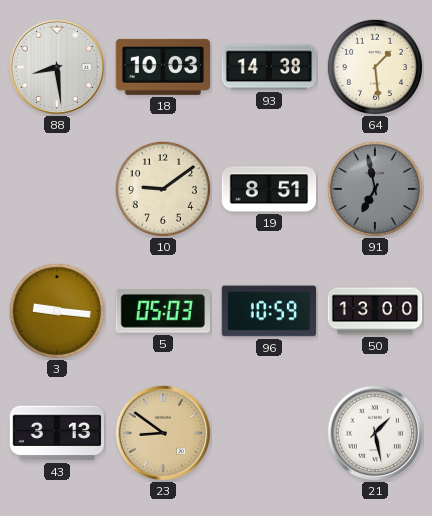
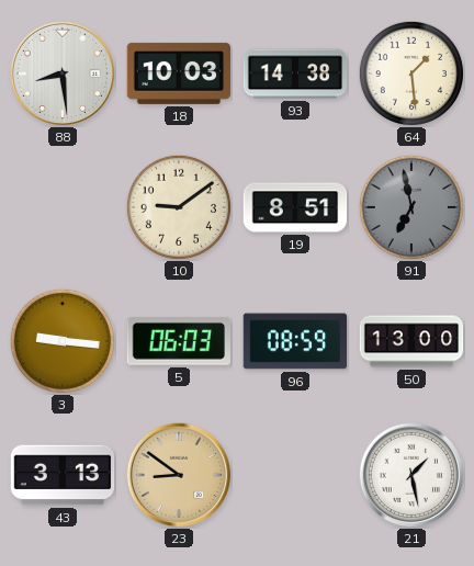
5: 05:03 -> 06:03
96: 10:59 -> 08:59
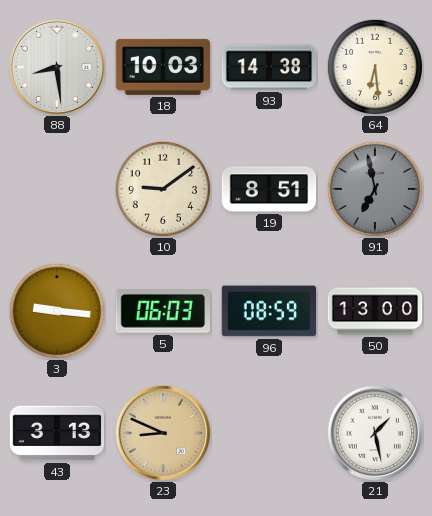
64: 1:29 -> 6:29
23: 8:51 -> 8:49
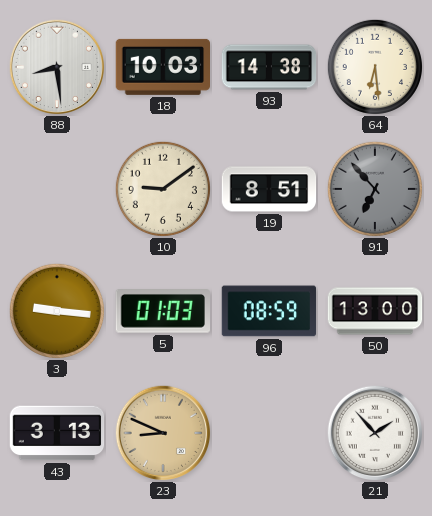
91: 6:58 -> 6:53
5: 06:03 -> 01:03
21: 1:28 -> 1:53
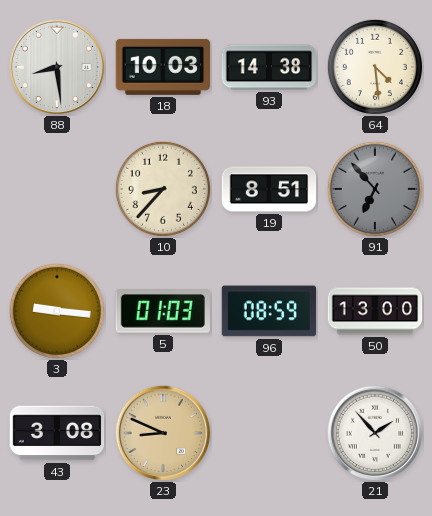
64: 6:29 -> 4:29
10: 9:09 -> 8:37
43: 3:13 -> 3:08
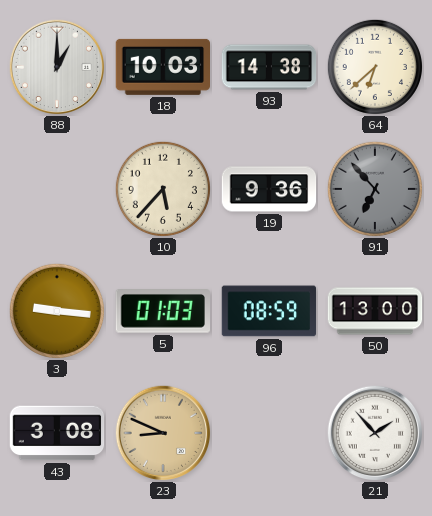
88: 8:29 -> 1:00
64: 4:29 -> 6:38
10: 8:37 -> 5:37
19: 8:51 -> 9:36
